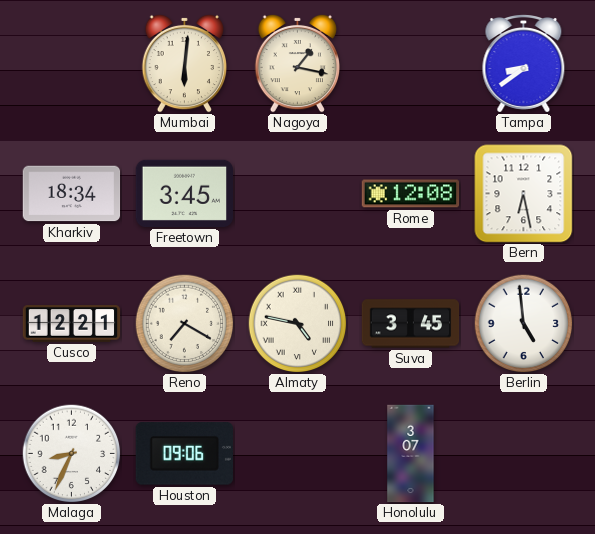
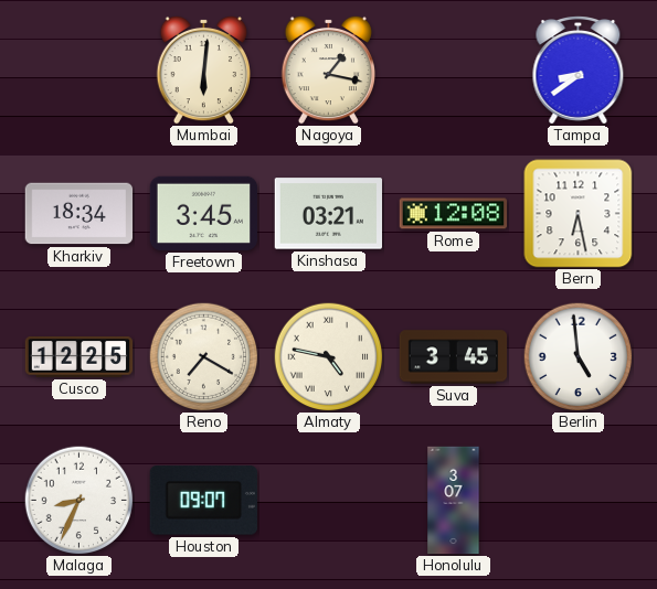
Kinshasa: none -> 03:21
Cusco: 12:21 -> 12:25
Houston: 09:06 -> 09:07
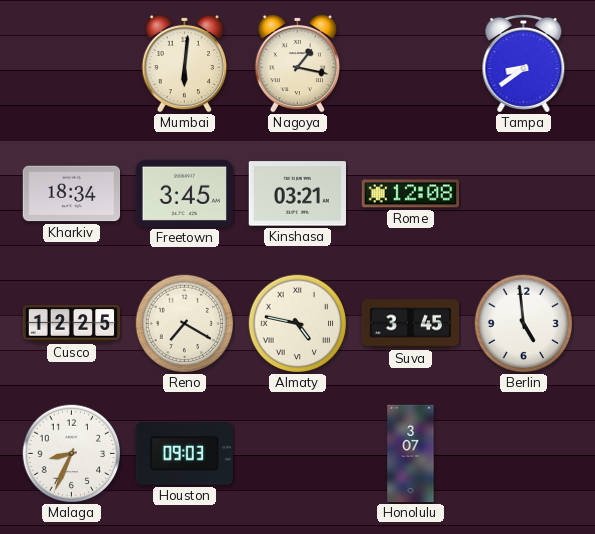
Bern: 6:28 -> none
Houston: 09:07 -> 09:03
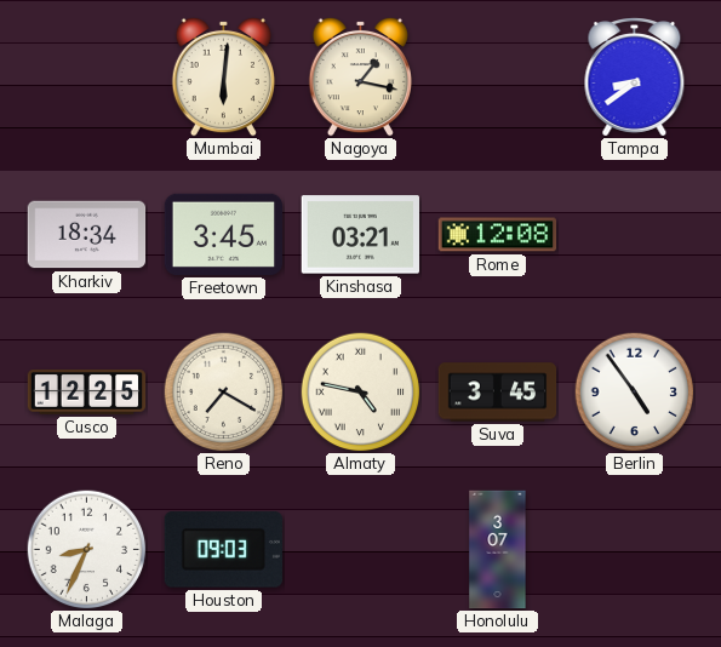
Berlin: 4:59 -> 4:54
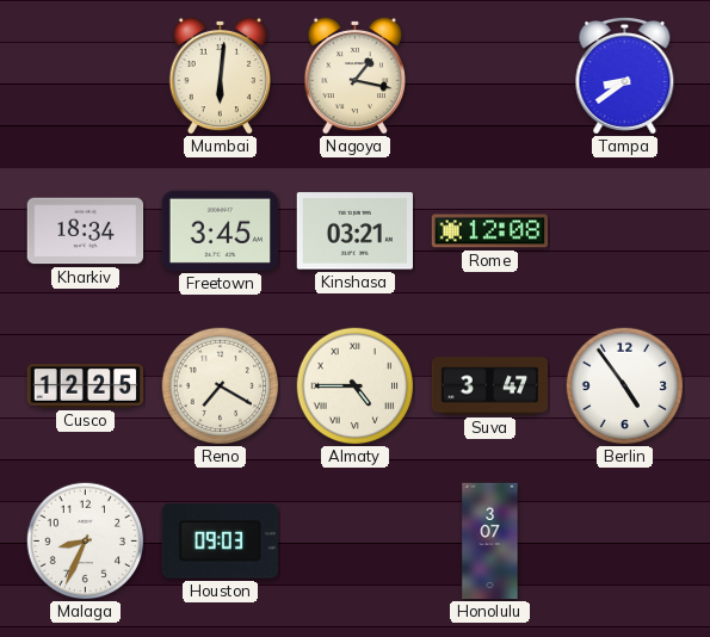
Almaty: 4:47 -> 4:45
Suva: 3:45 -> 3:47
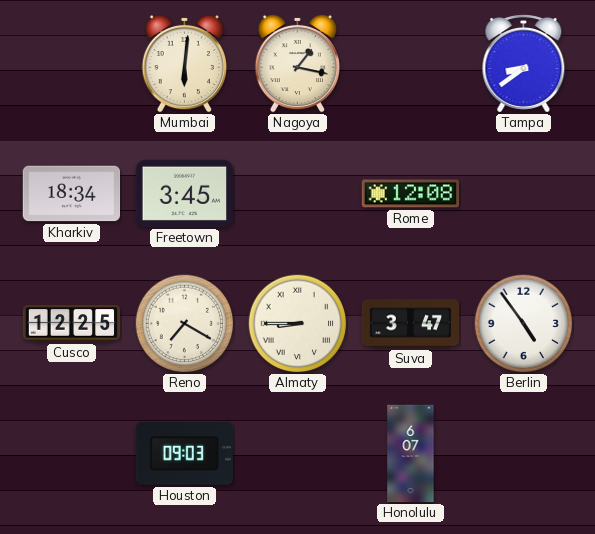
Kinshasa: 03:21 -> none
Almaty: 4:45 -> 8:45
Malaga: 8:34 -> none
Honolulu: 3:07 -> 6:07
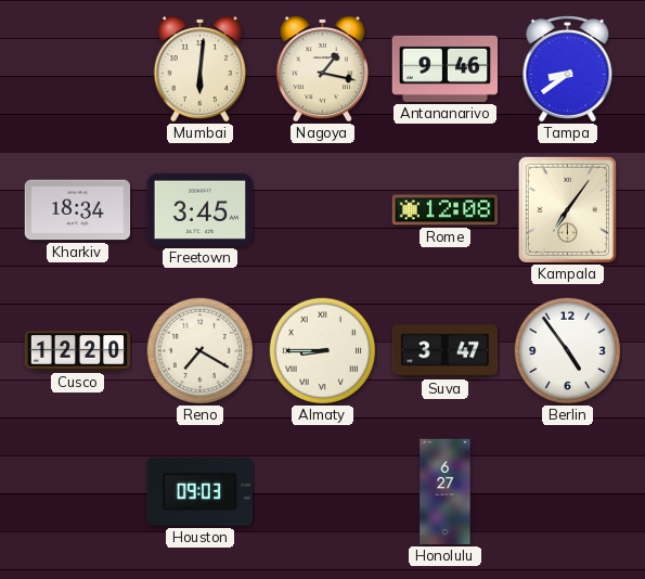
Antananarivo: none -> 9:46
Kampala: none -> 7:06
Cusco: 12:25 -> 12:20
Honolulu: 6:07 -> 6:27
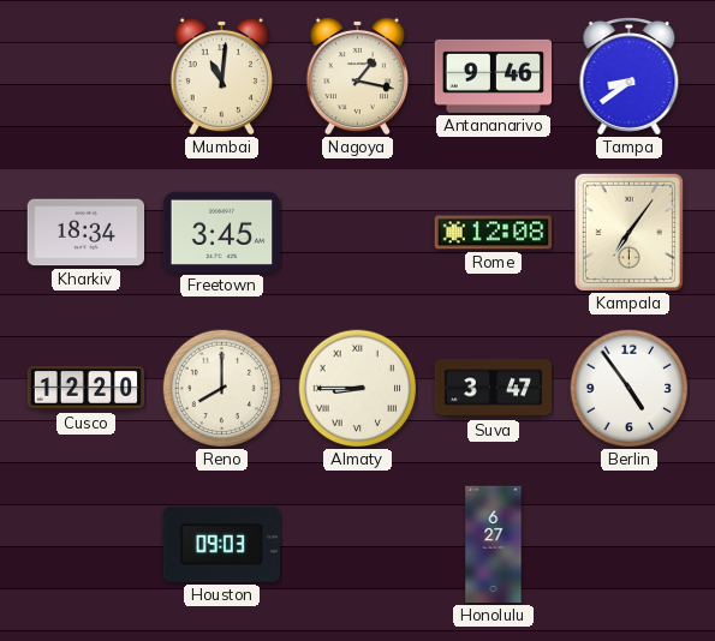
Mumbai: 6:01 -> 11:01
Reno: 7:20 -> 8:00
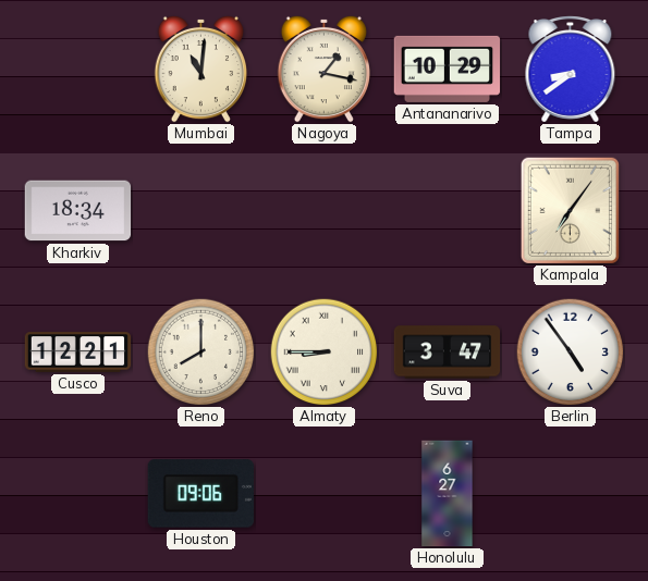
Antananarivo: 9:46 -> 10:29
Freetown: 3:45 -> none
Rome: 12:08 -> none
Cusco: 12:20 -> 12:21
Houston: 09:03 -> 09:06
